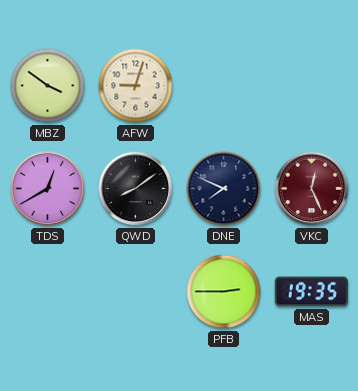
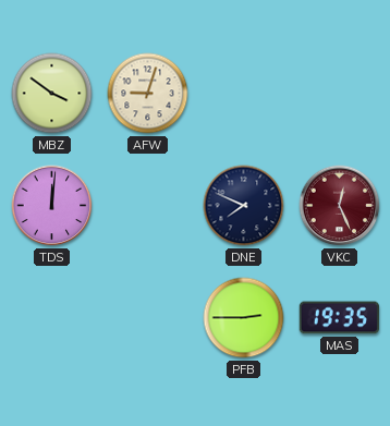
TDS: 12:40 -> 12:01
QWD: 8:09 -> none
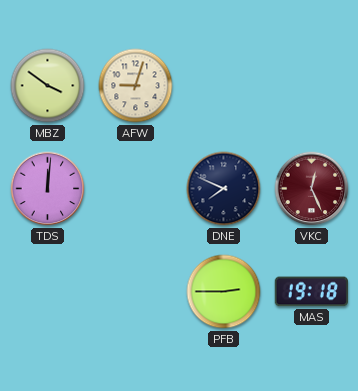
MAS: 19:35 -> 19:18
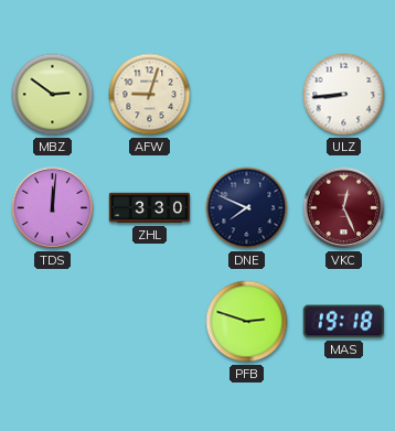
MBZ: 3:51 -> 2:51
ULZ: none -> 8:44
ZHL: none -> 3:30
PFB: 2:45 -> 2:48
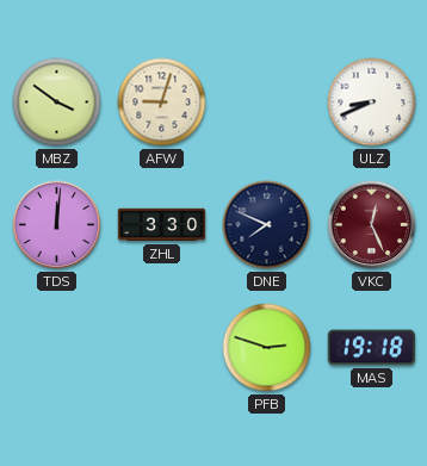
MBZ: 2:51 -> 3:51
ULZ: 8:44 -> 8:41
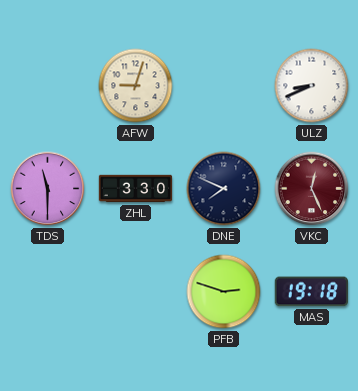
MBZ: 3:51 -> none
TDS: 12:01 -> 11:30
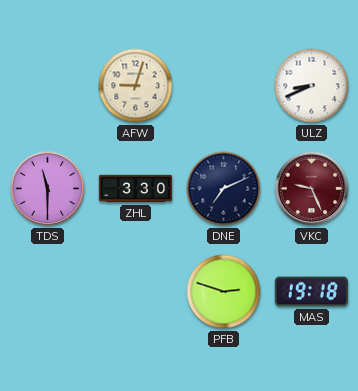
DNE: 7:49 -> 7:11
VKC: 12:26 -> 9:26
